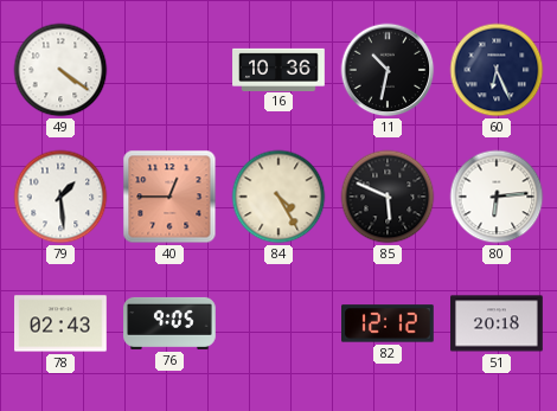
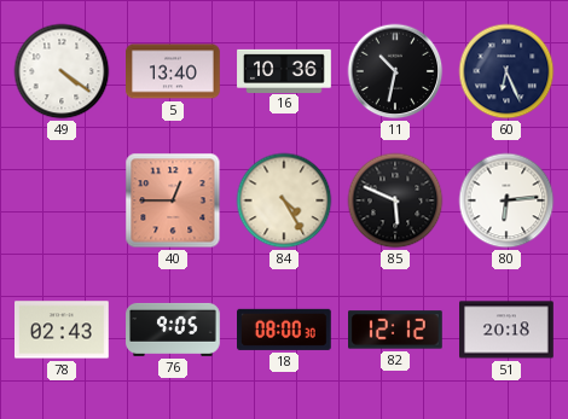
5: none -> 13:40
79: 1:29 -> none
18: none -> 08:00
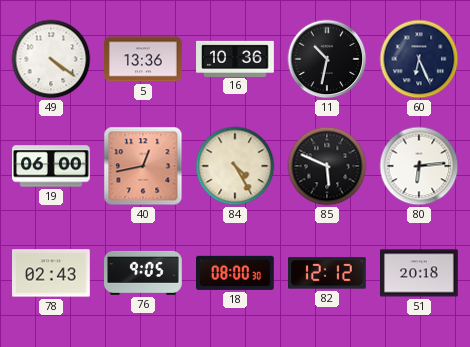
5: 13:40 -> 13:36
19: none -> 06:00
40: 12:45 -> 12:43
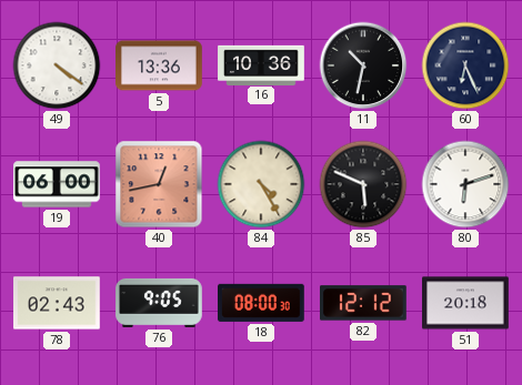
80: 6:14 -> 6:12
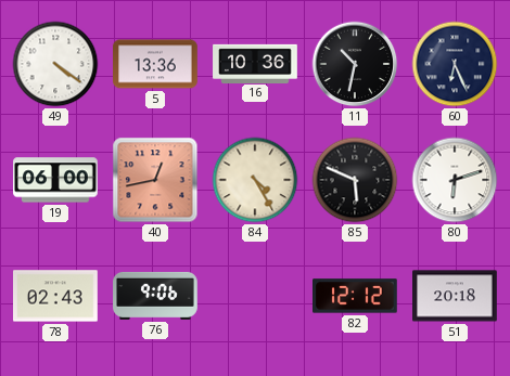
76: 9:05 -> 9:06
18: 08:00 -> none
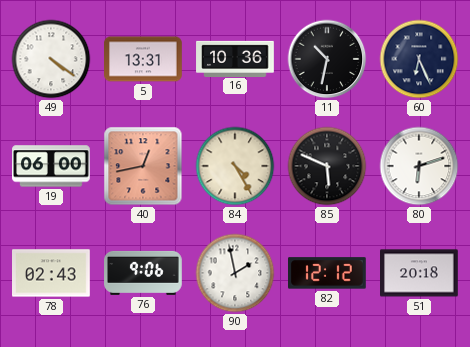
5: 13:36 -> 13:31
90: none -> 1:58
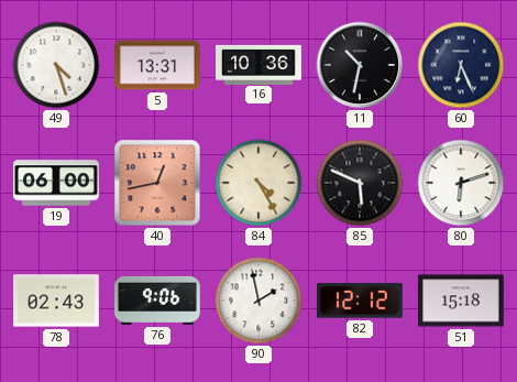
49: 4:21 -> 4:27
51: 20:18 -> 15:18
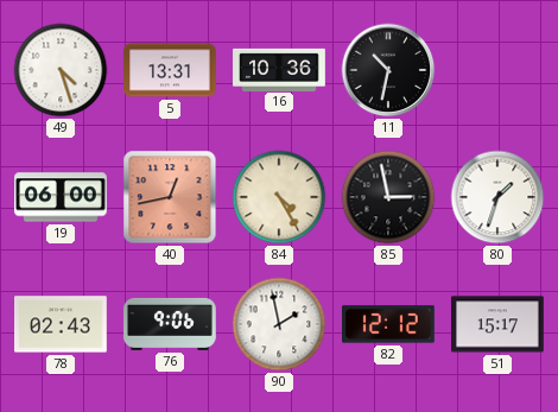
60: 6:26 -> none
85: 5:49 -> 2:58
80: 6:12 -> 1:33
51: 15:18 -> 15:17
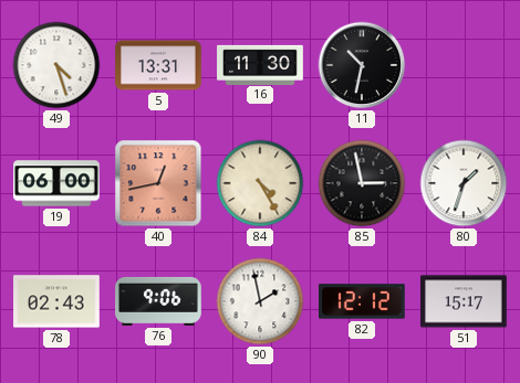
16: 10:36 -> 11:30
